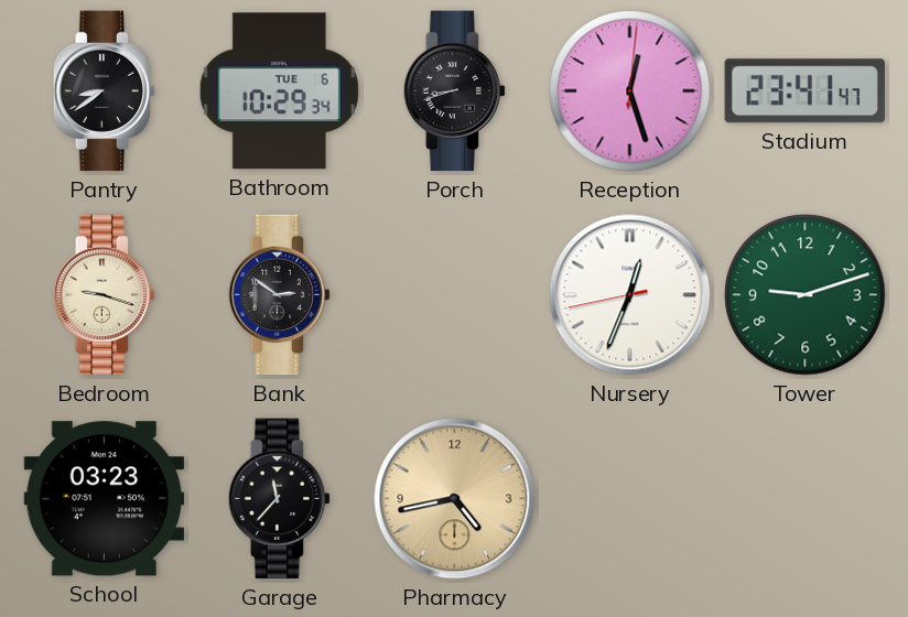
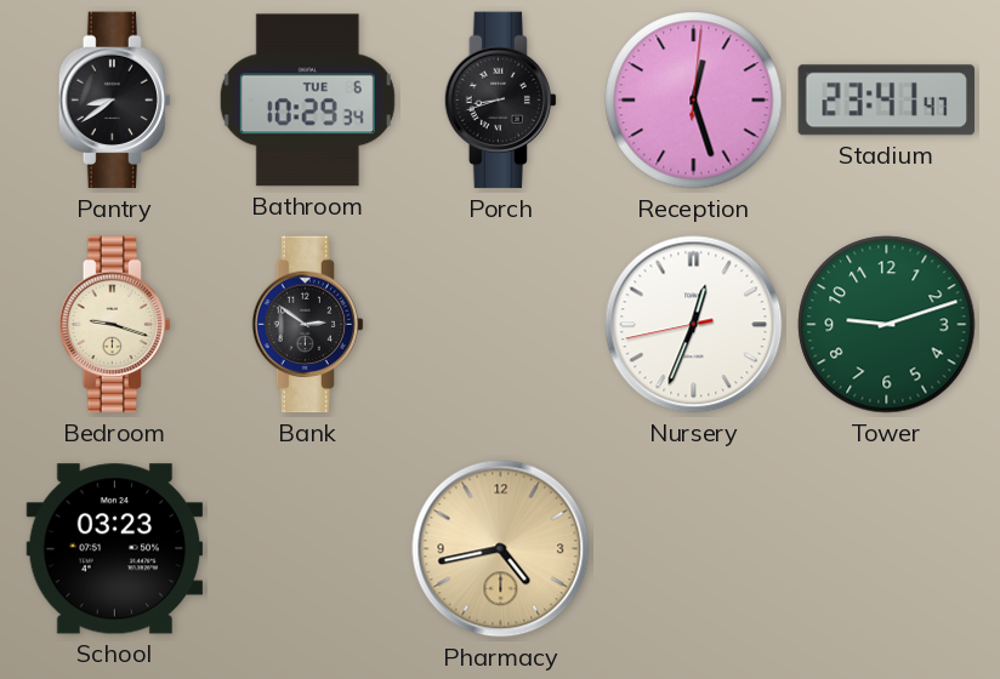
Garage: 11:37 -> none
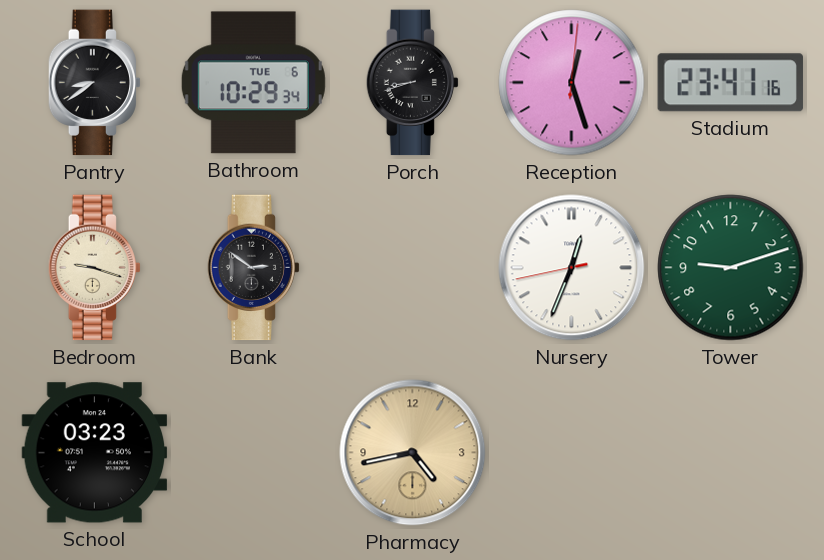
Stadium: 23:41:47 -> 23:41:16
